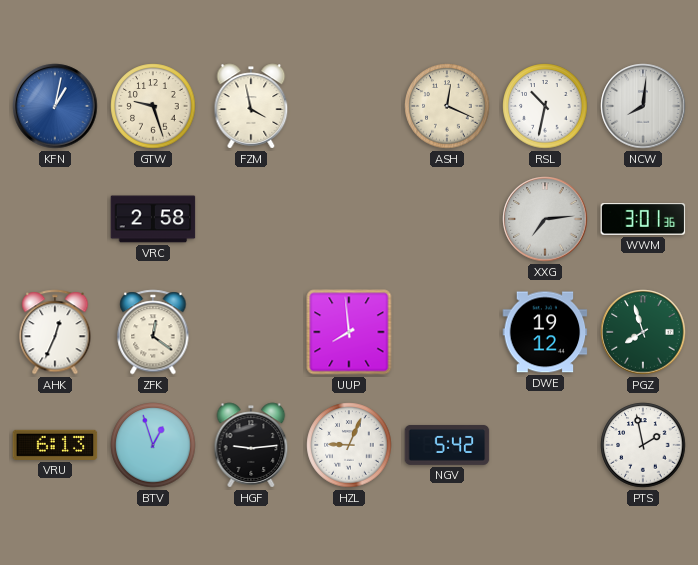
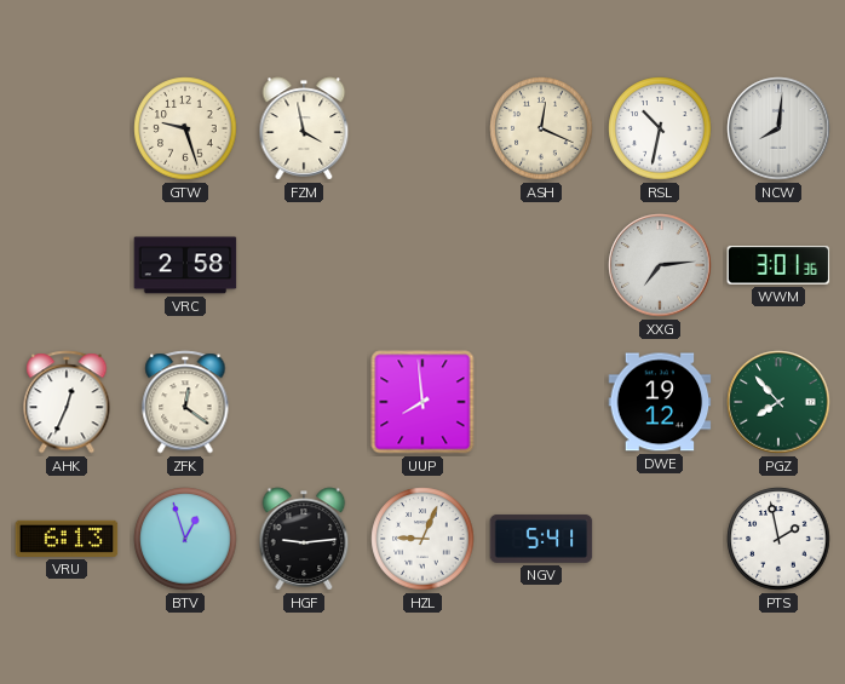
KFN: 1:02 -> none
PGZ: 7:57 -> 7:53
NGV: 5:42 -> 5:41
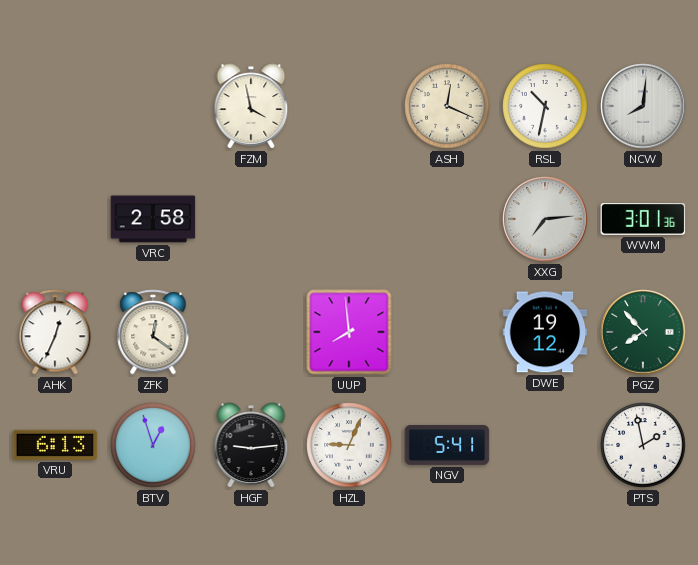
GTW: 9:27 -> none
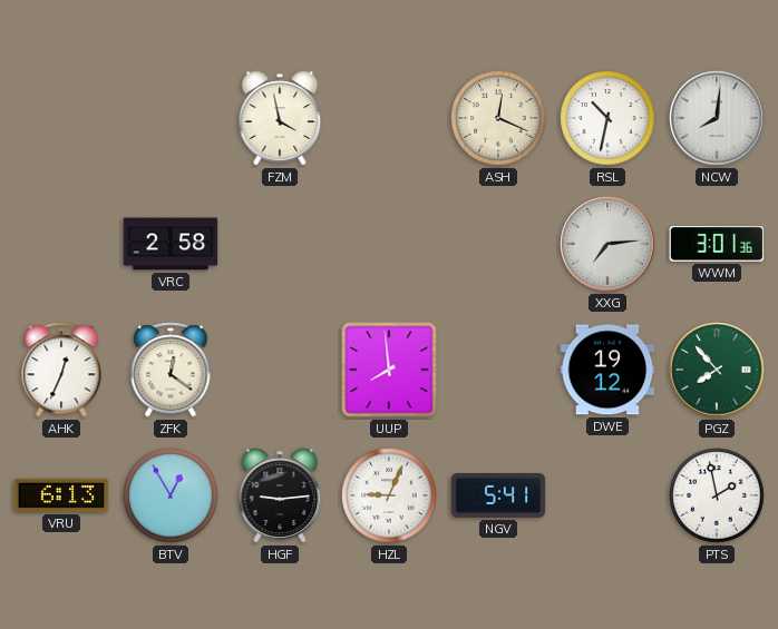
BTV: 12:57 -> 12:55
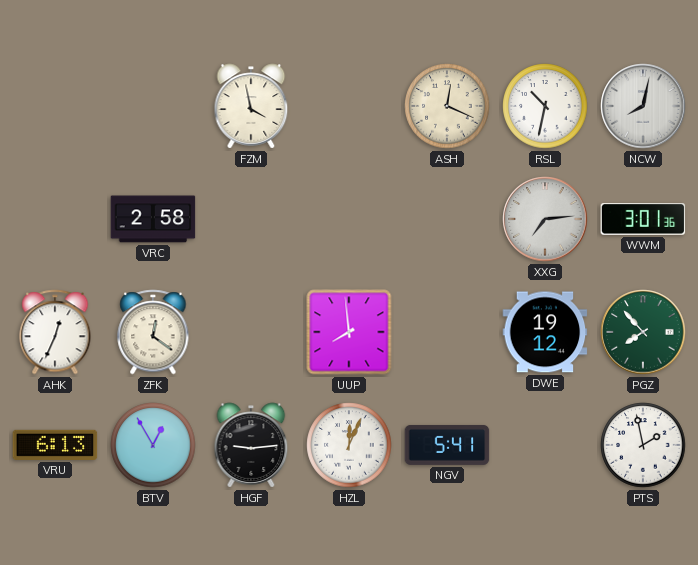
NCW: 8:01 -> 8:02
HZL: 9:04 -> 12:04
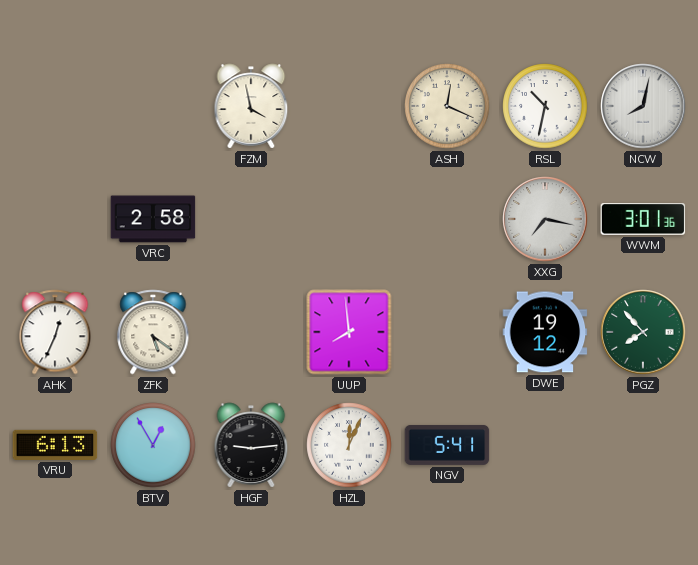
XXG: 7:14 -> 7:17
ZFK: 12:21 -> 5:21
PTS: 1:58 -> none
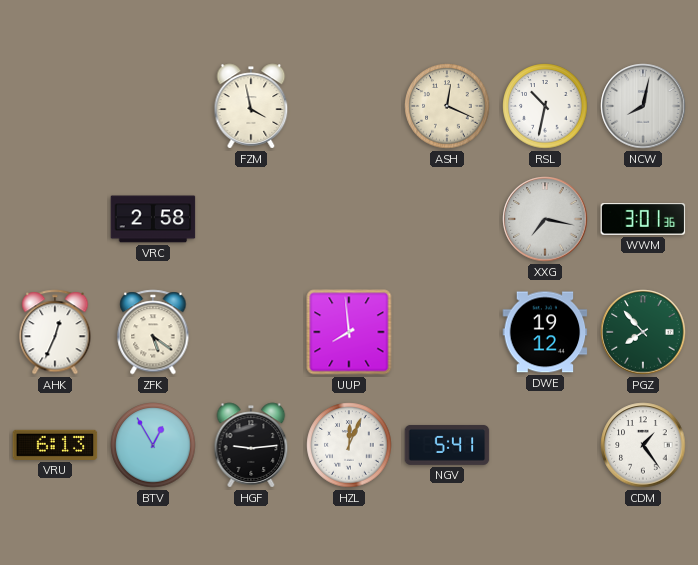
CDM: none -> 1:24
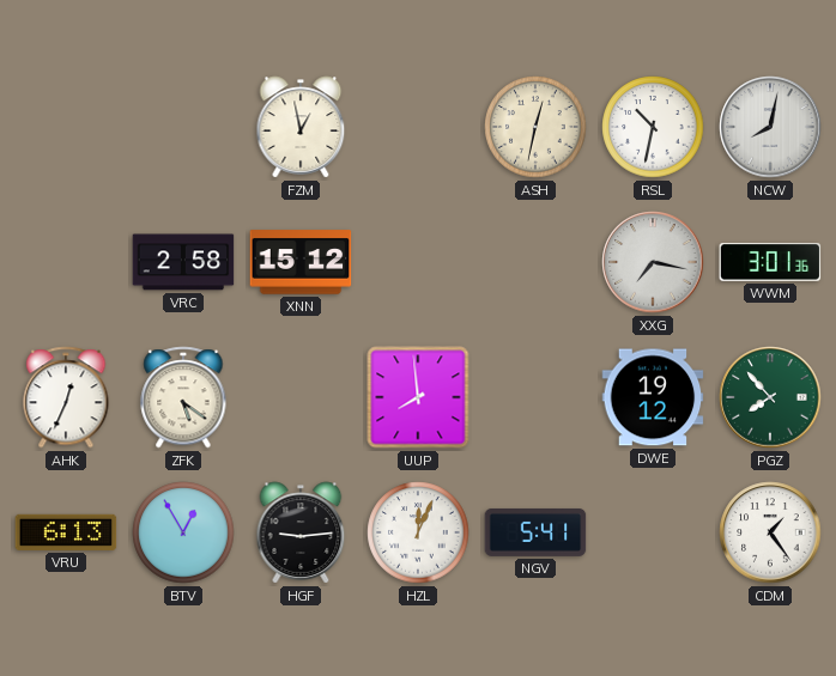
FZM: 3:58 -> 12:58
ASH: 12:19 -> 12:32
XNN: none -> 15:12
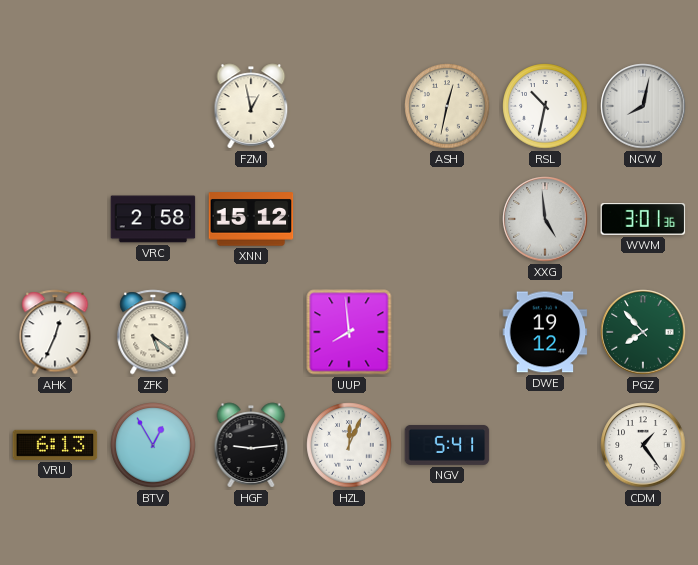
XXG: 7:17 -> 4:59
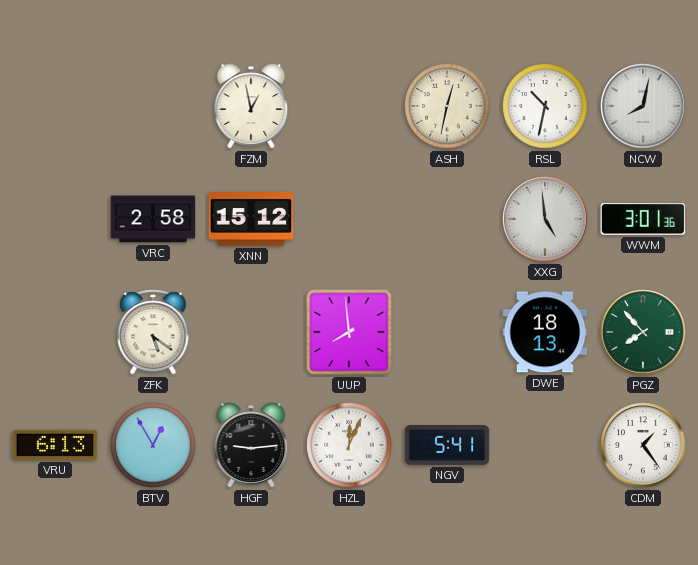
AHK: 12:34 -> none
DWE: 19:12 -> 18:13
